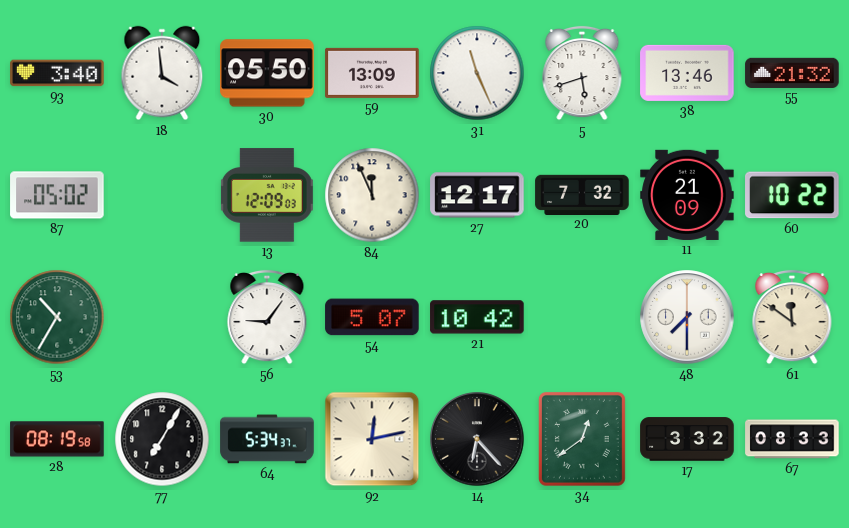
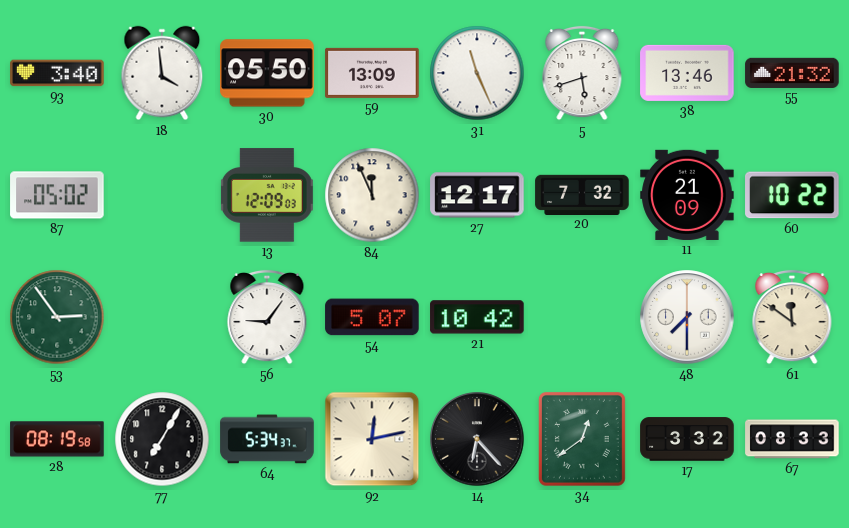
53: 10:35 -> 2:54
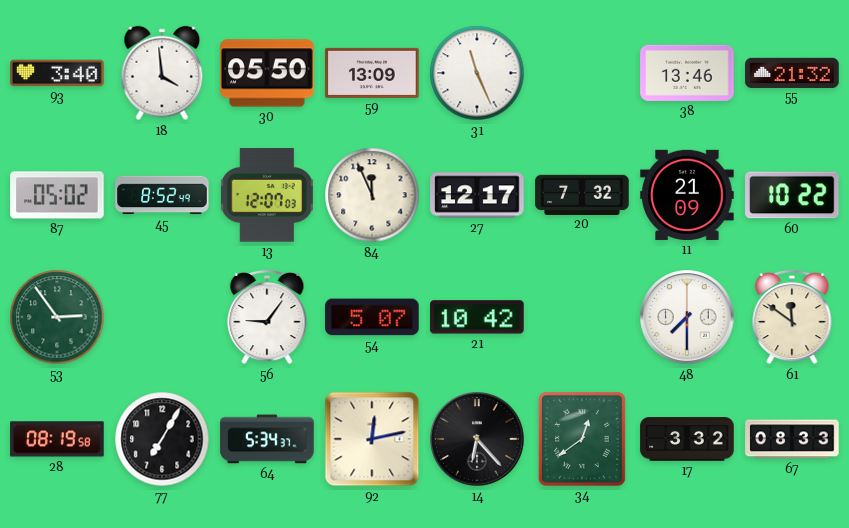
5: 5:42 -> none
45: none -> 8:52
13: 12:09 -> 12:07
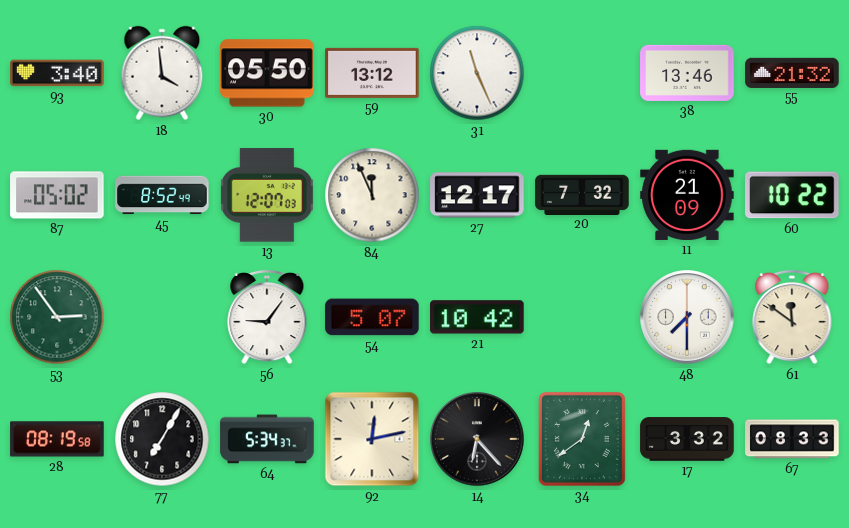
59: 13:09 -> 13:12
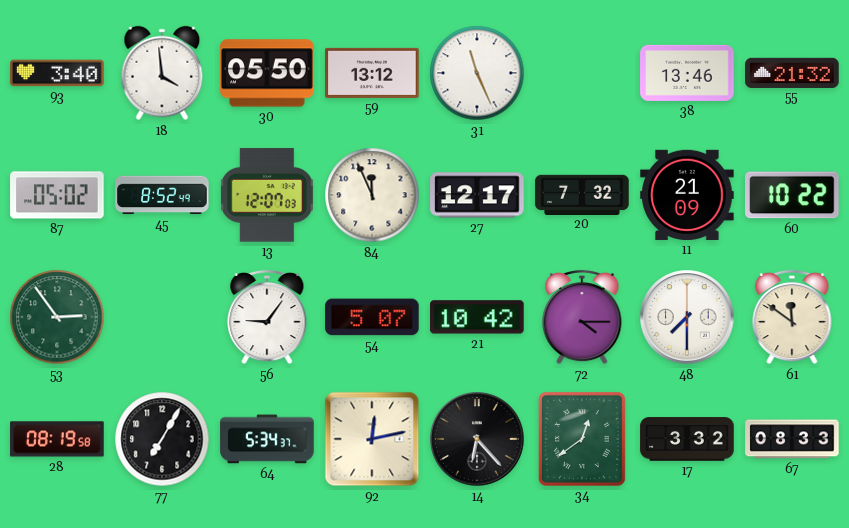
72: none -> 4:15
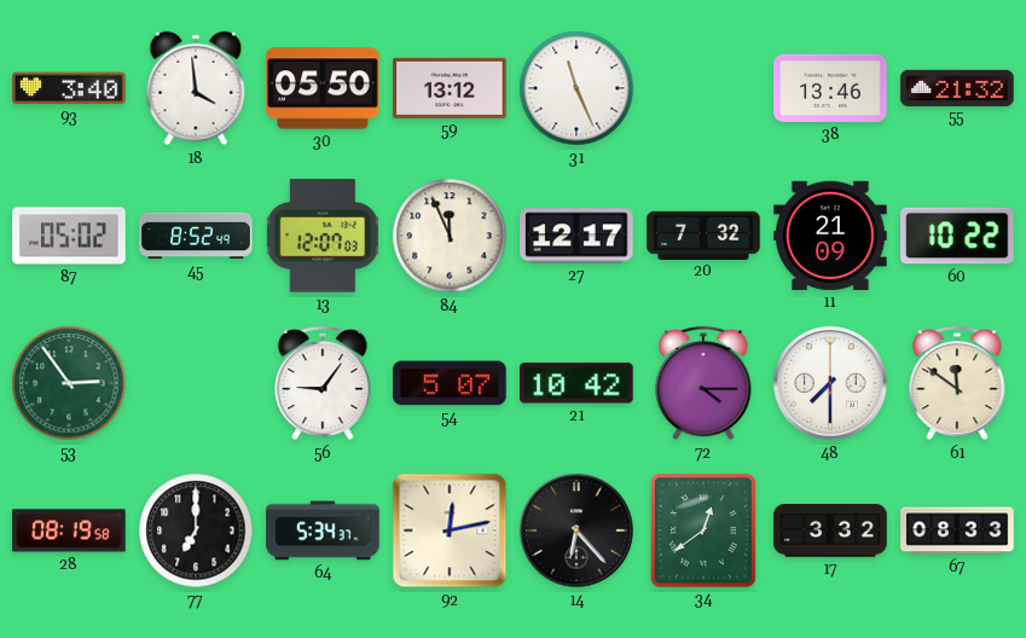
77: 7:05 -> 7:00
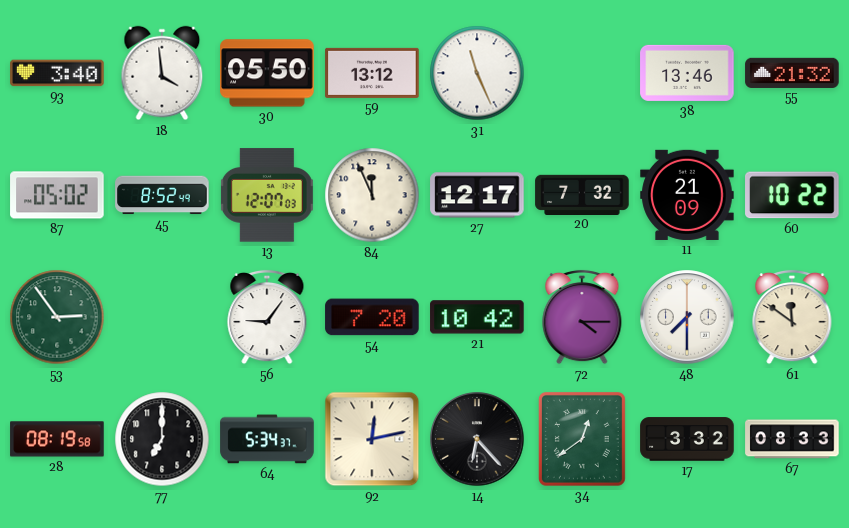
54: 5:07 -> 7:20
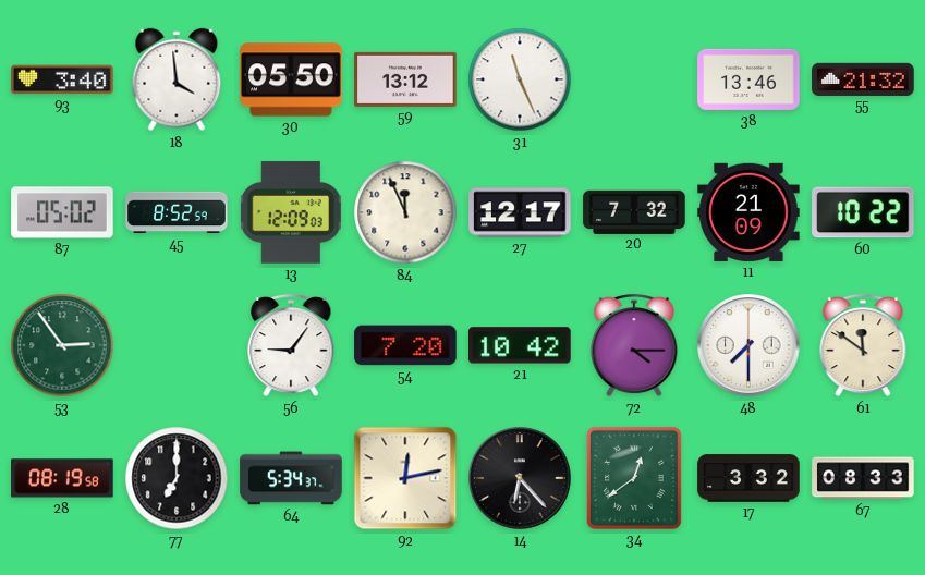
45: 8:52:49 -> 8:52:59
13: 12:07 -> 12:09
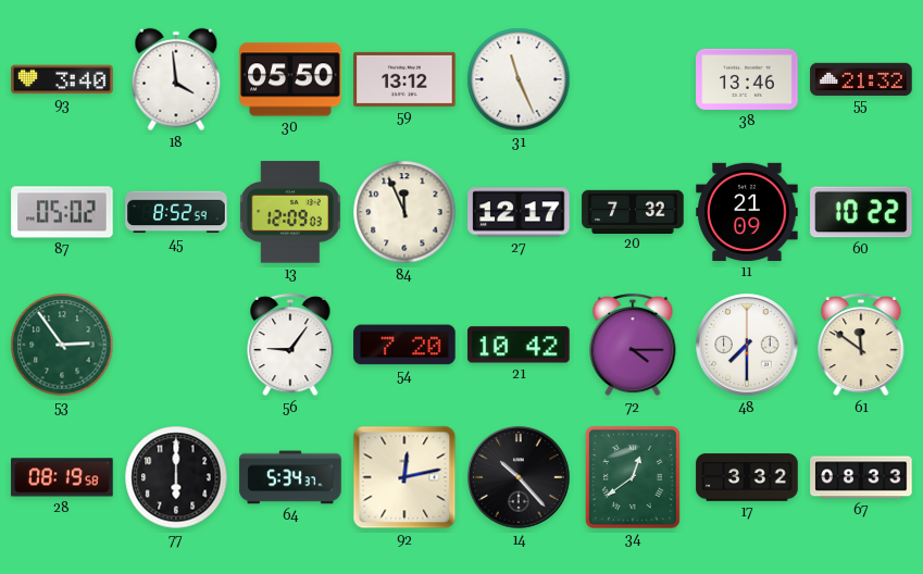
77: 7:00 -> 6:00
14: 6:23 -> 10:23
